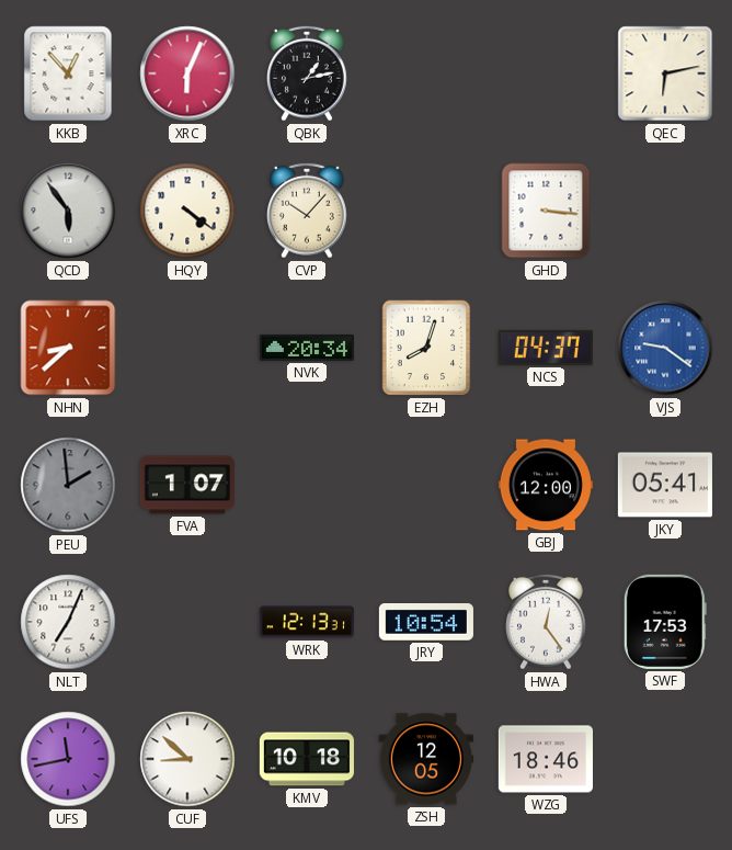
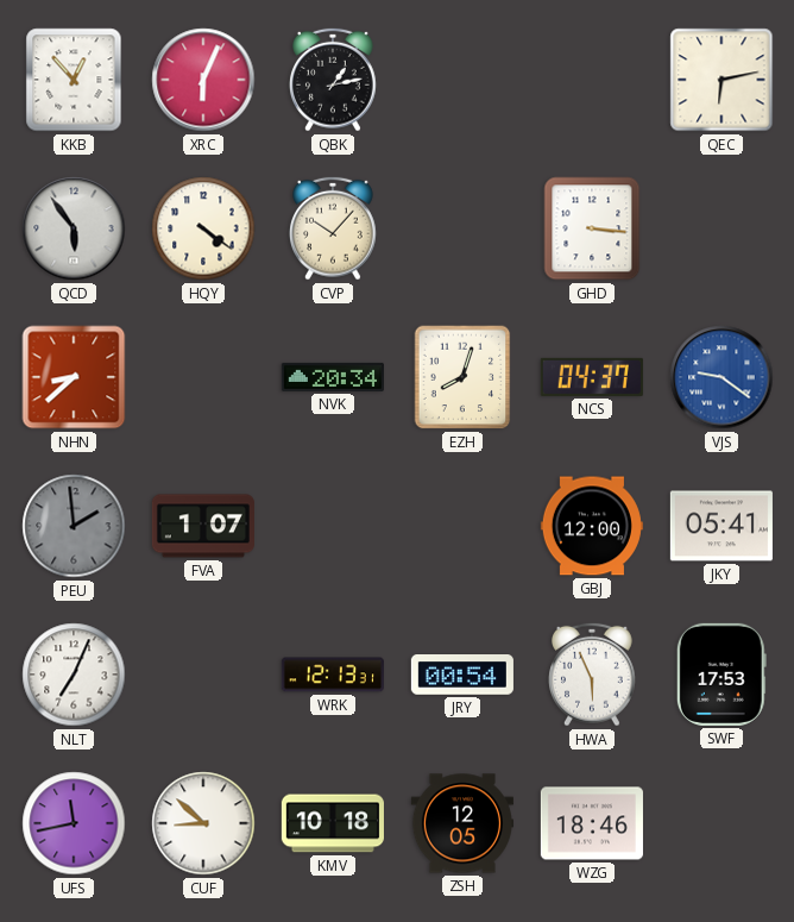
JRY: 10:54 -> 00:54
HWA: 12:24 -> 5:56
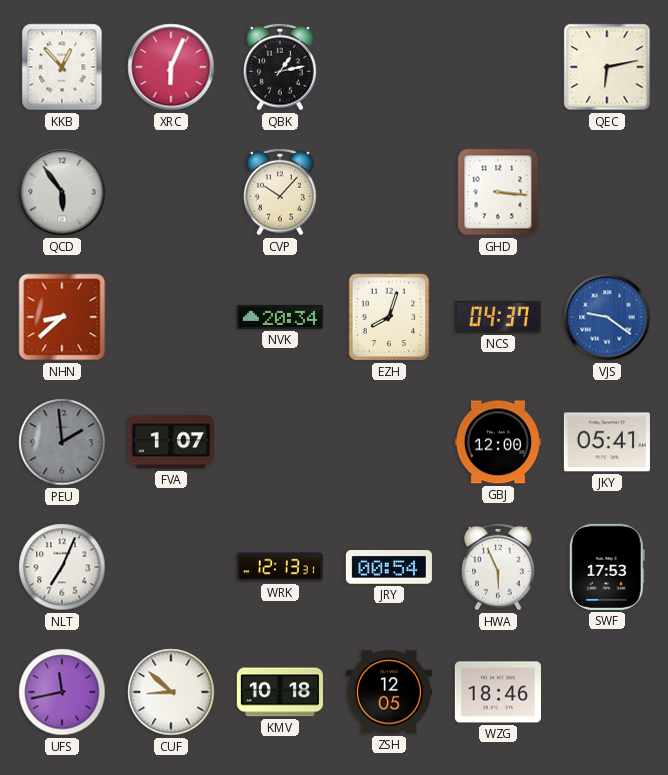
HQY: 4:21 -> none
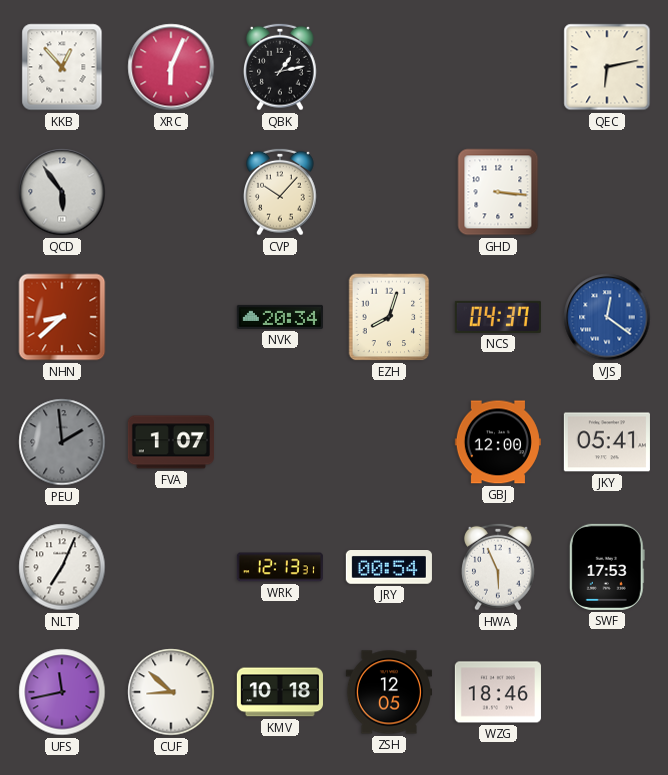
VJS: 9:21 -> 12:21
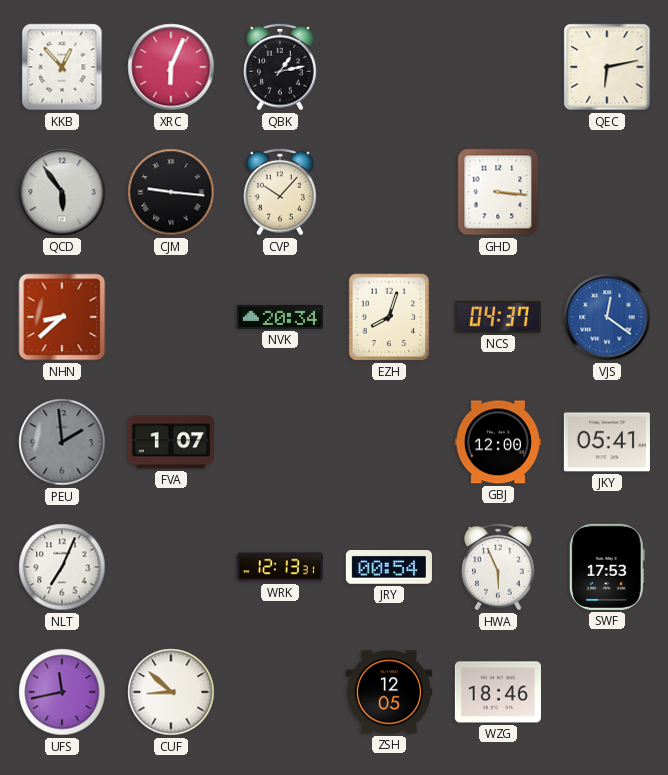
CJM: none -> 9:16
KMV: 10:18 -> none
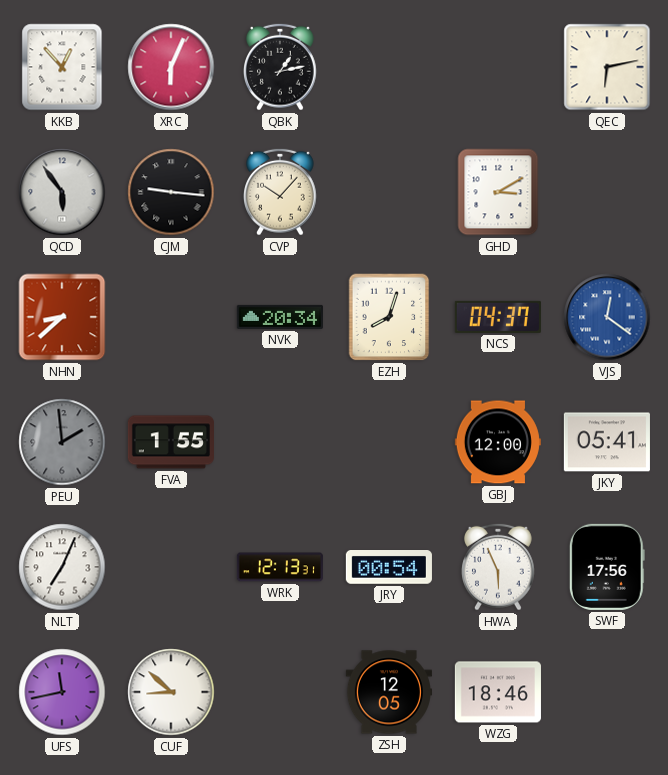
GHD: 3:16 -> 3:10
FVA: 1:07 -> 1:55
SWF: 17:53 -> 17:56
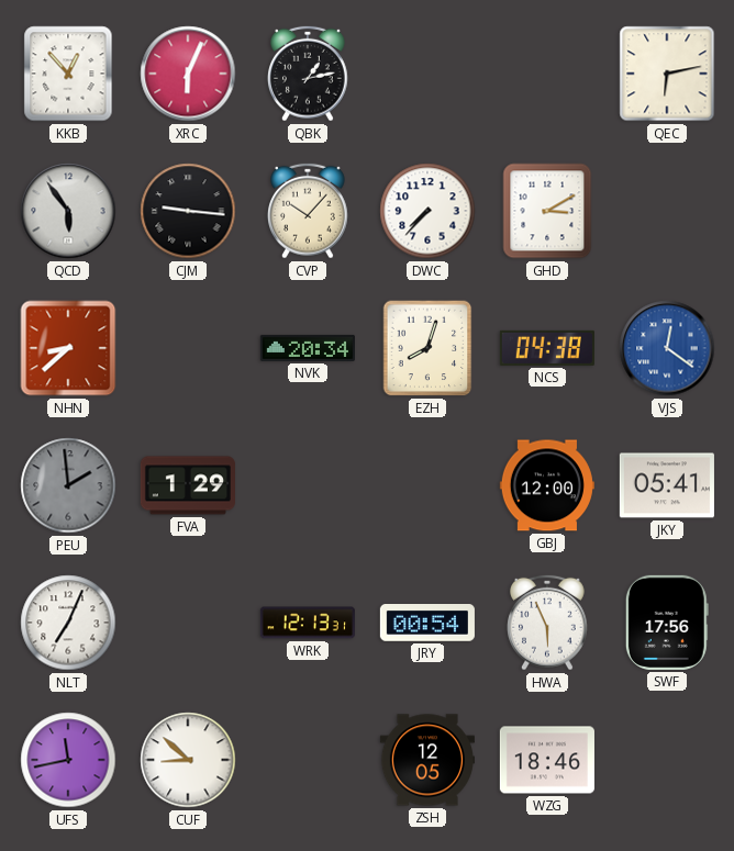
DWC: none -> 7:37
NCS: 04:37 -> 04:38
FVA: 1:55 -> 1:29
